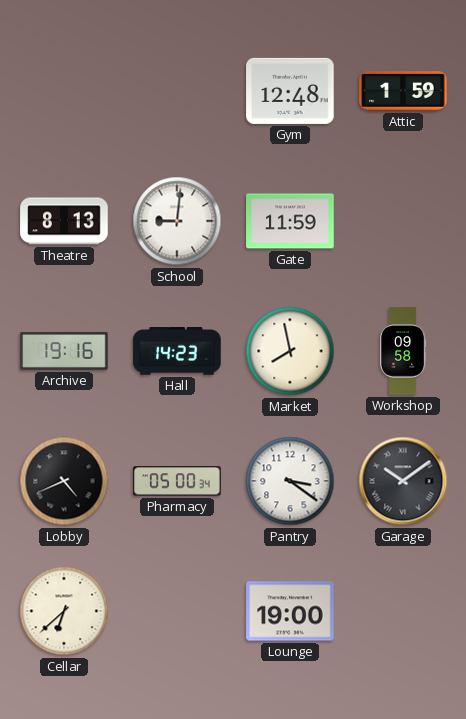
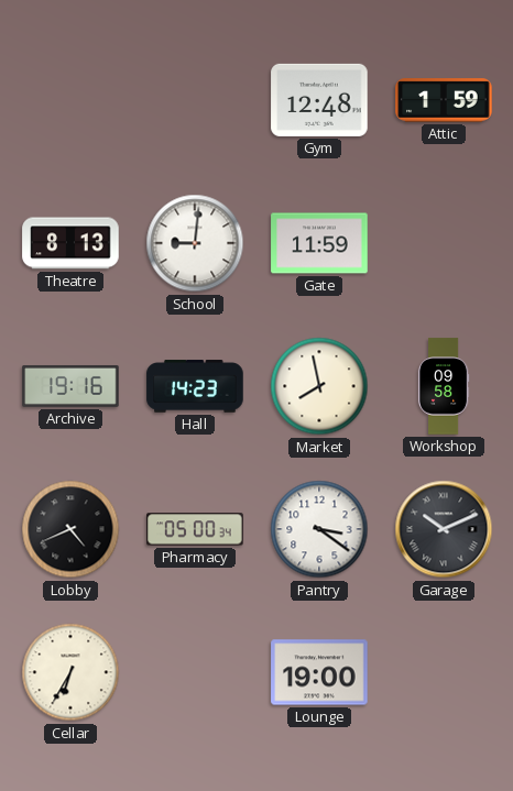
Garage: 10:09 -> 10:11
Cellar: 6:38 -> 6:35
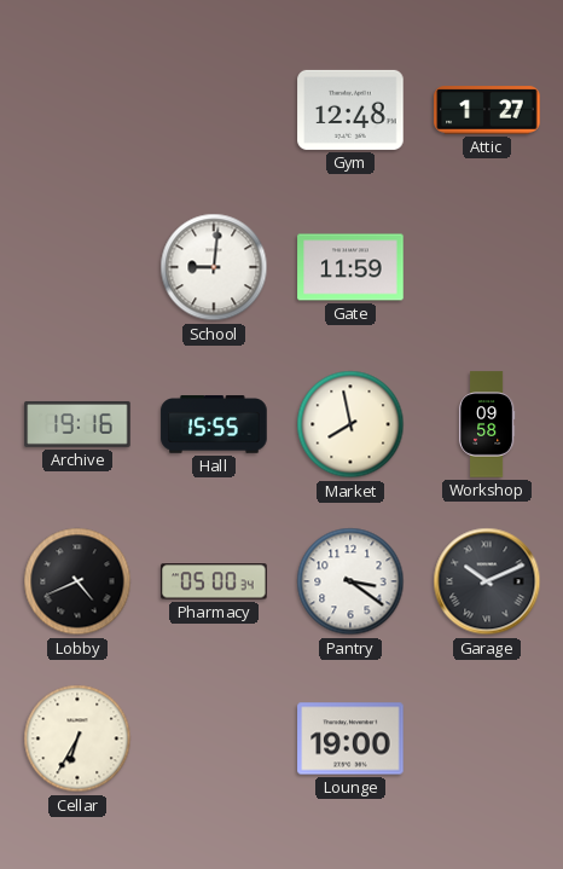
Attic: 1:59 -> 1:27
Theatre: 8:13 -> none
Hall: 14:23 -> 15:55
